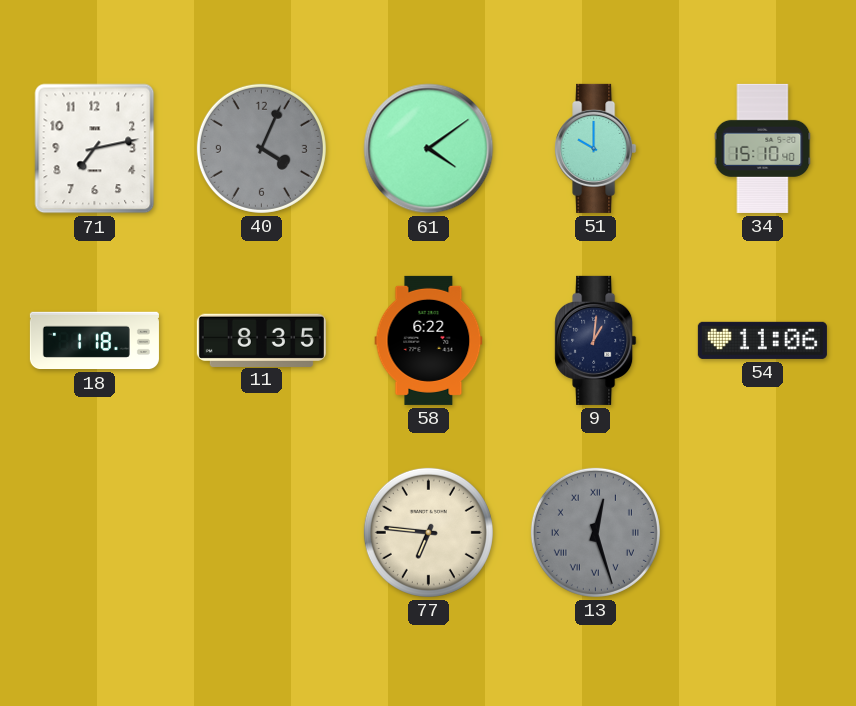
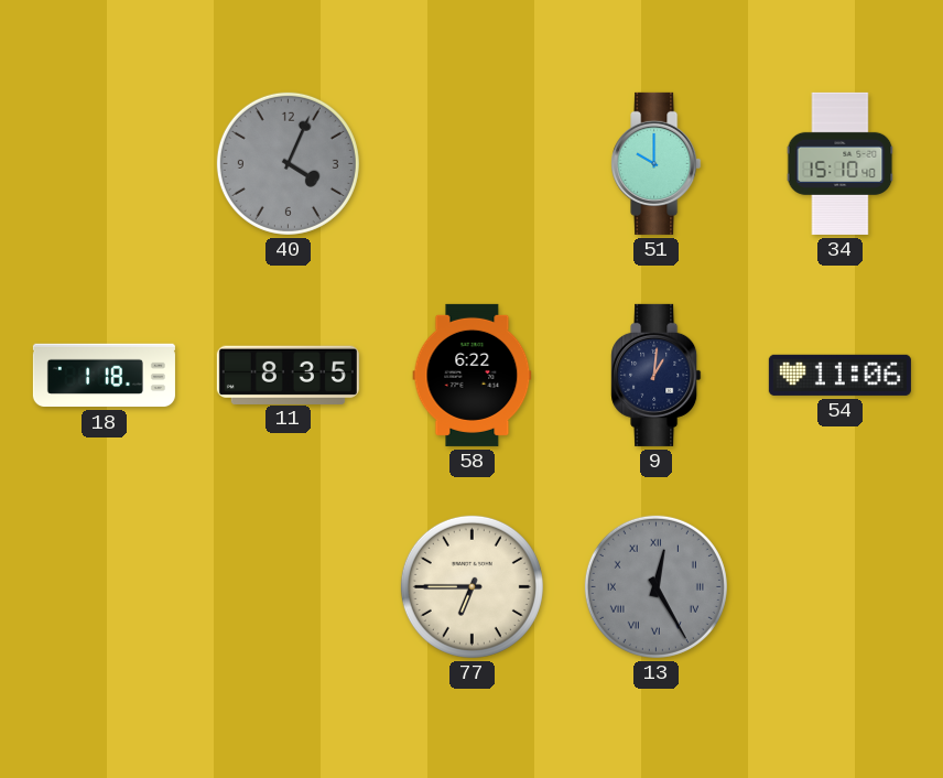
71: 7:13 -> none
61: 4:09 -> none
77: 6:46 -> 6:45
13: 12:27 -> 12:25
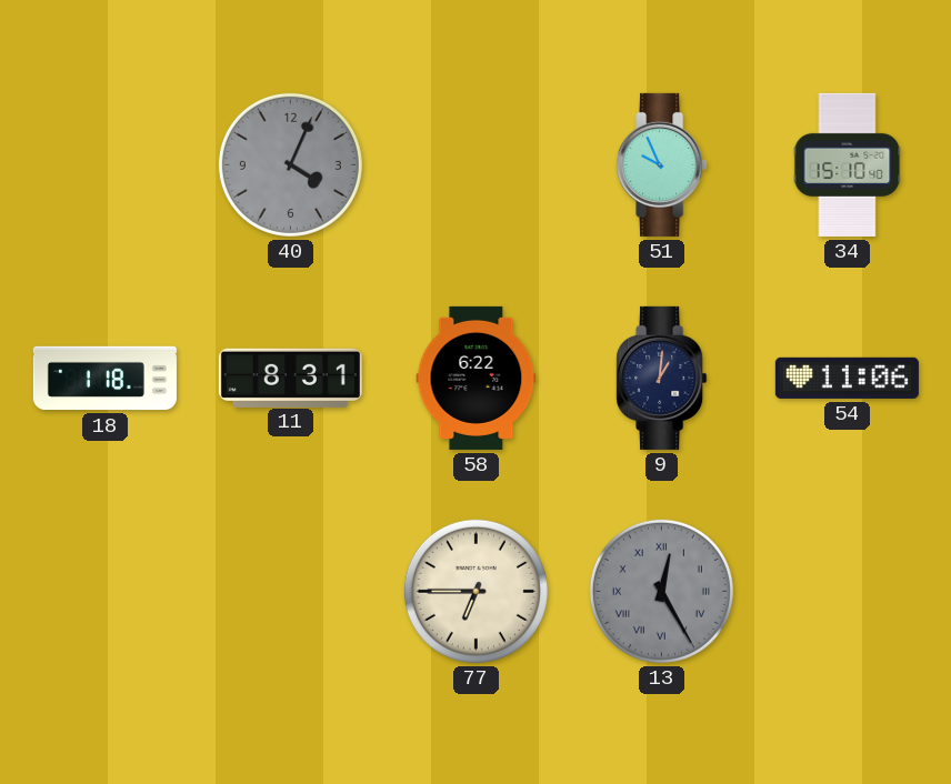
51: 10:00 -> 9:56
11: 8:35 -> 8:31
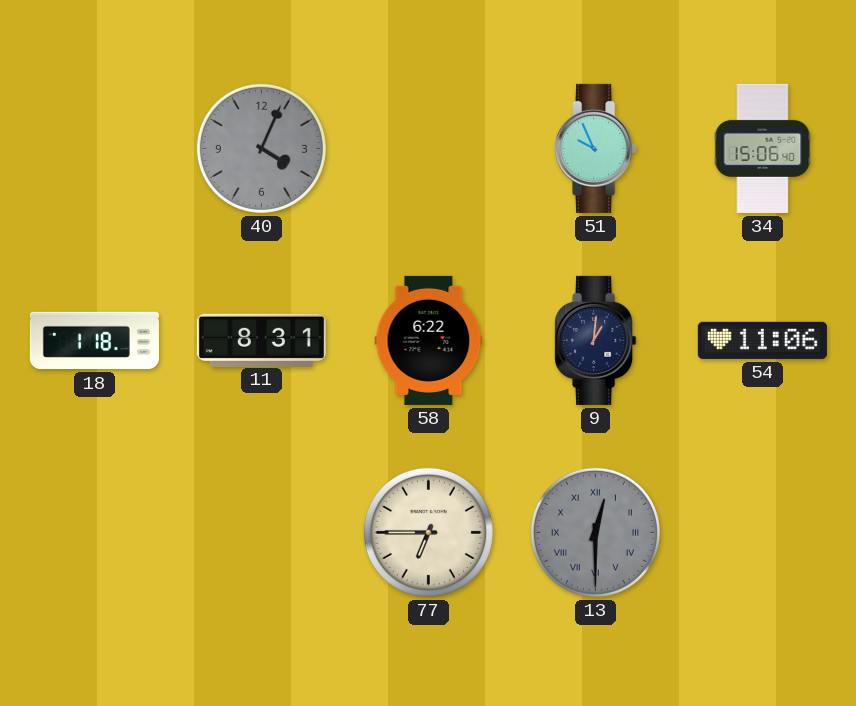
34: 15:10 -> 15:06
13: 12:25 -> 12:30
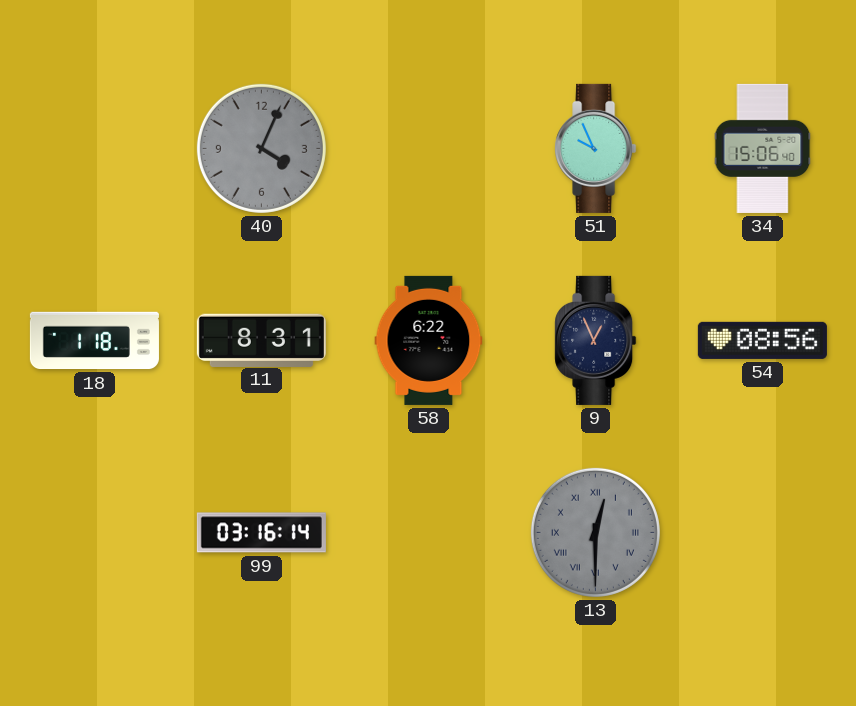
9: 1:01 -> 12:56
54: 11:06 -> 08:56
99: none -> 03:16
77: 6:45 -> none
